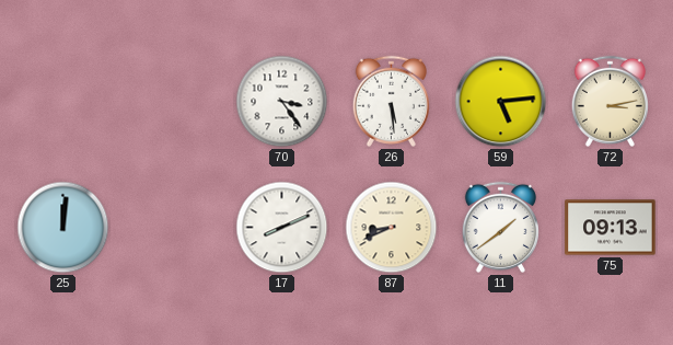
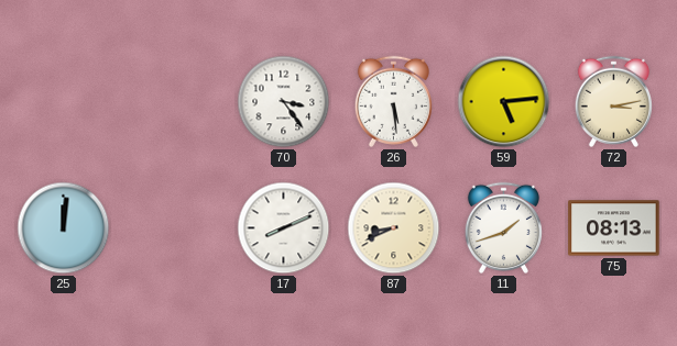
11: 1:39 -> 1:42
75: 09:13 -> 08:13
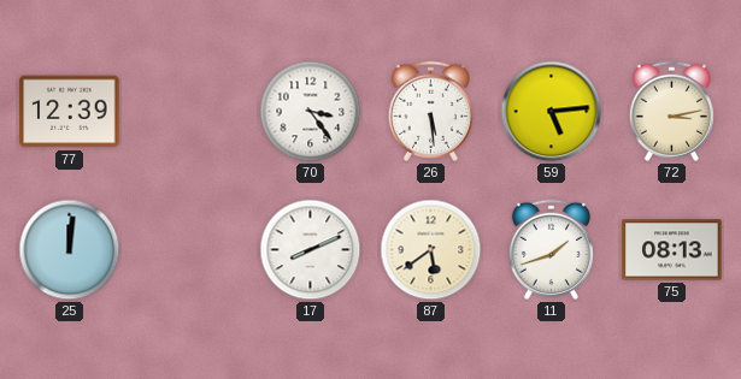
77: none -> 12:39
87: 8:41 -> 5:39
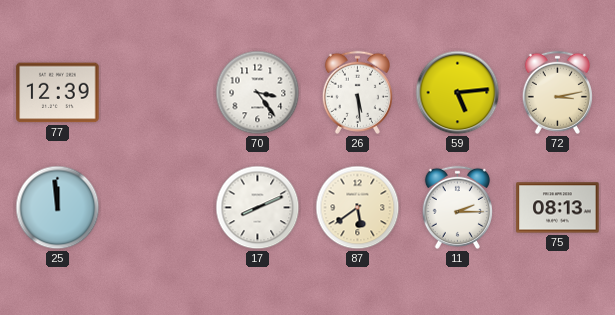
25: 12:01 -> 11:59
11: 1:42 -> 2:15
